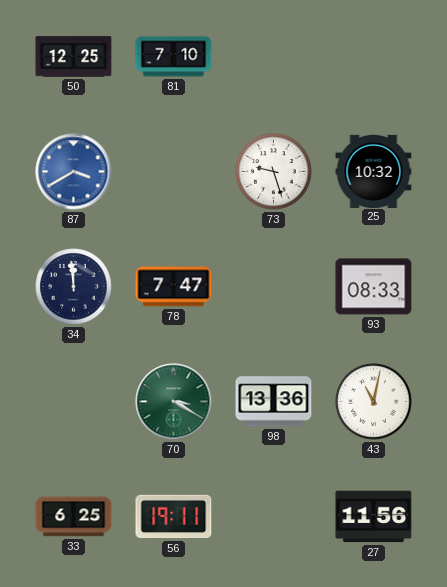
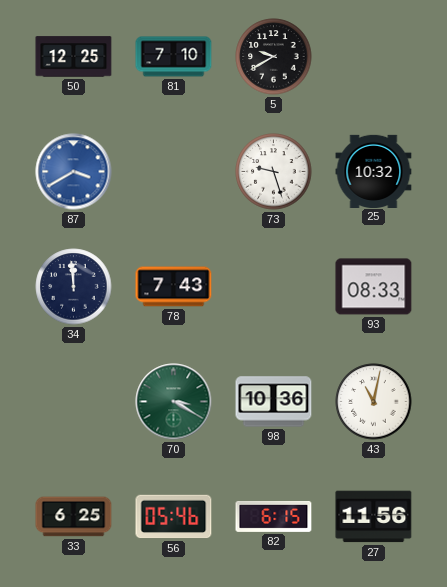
5: none -> 9:40
78: 7:47 -> 7:43
98: 13:36 -> 10:36
56: 19:11 -> 05:46
82: none -> 6:15
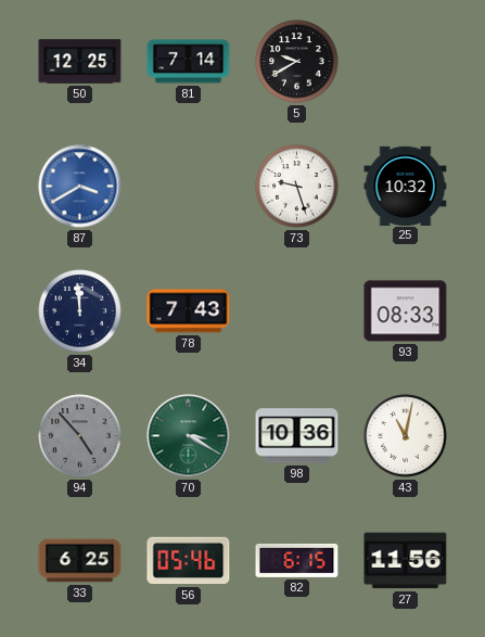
81: 7:10 -> 7:14
94: none -> 4:53
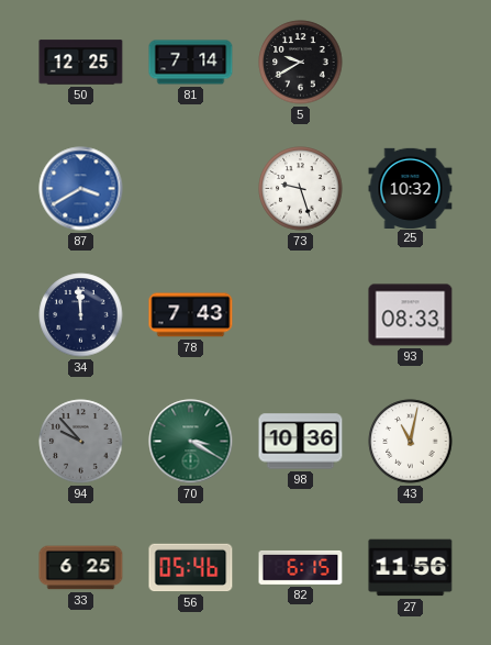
94: 4:53 -> 9:53
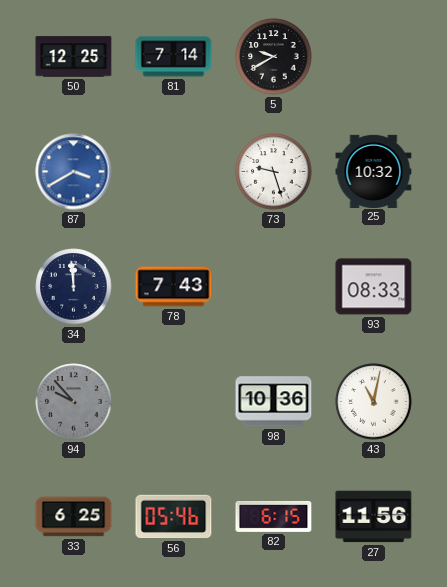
70: 3:20 -> none
